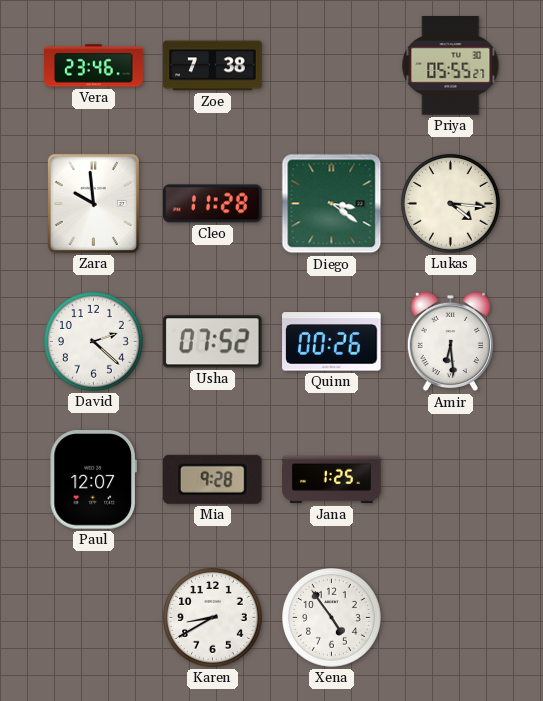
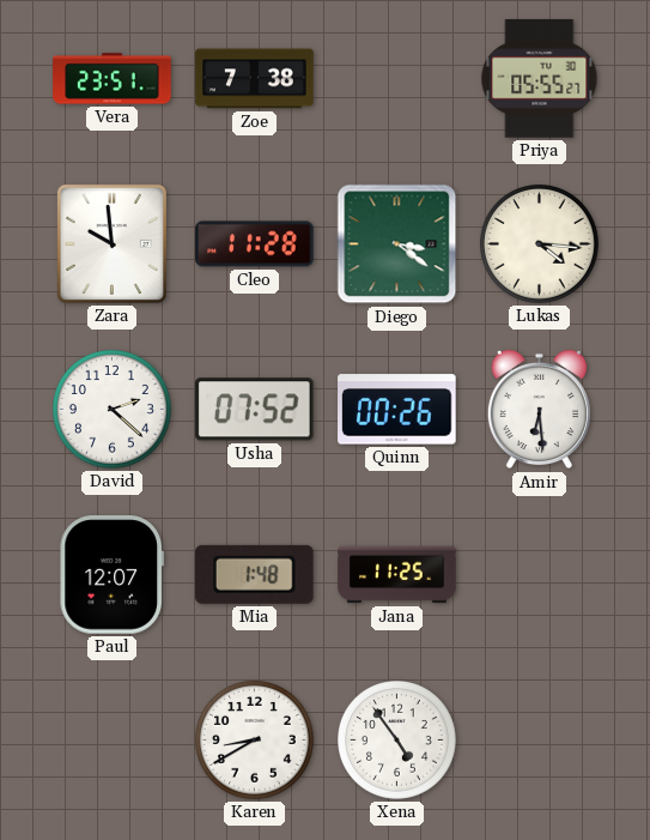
Vera: 23:46 -> 23:51
Mia: 9:28 -> 1:48
Jana: 1:25 -> 11:25
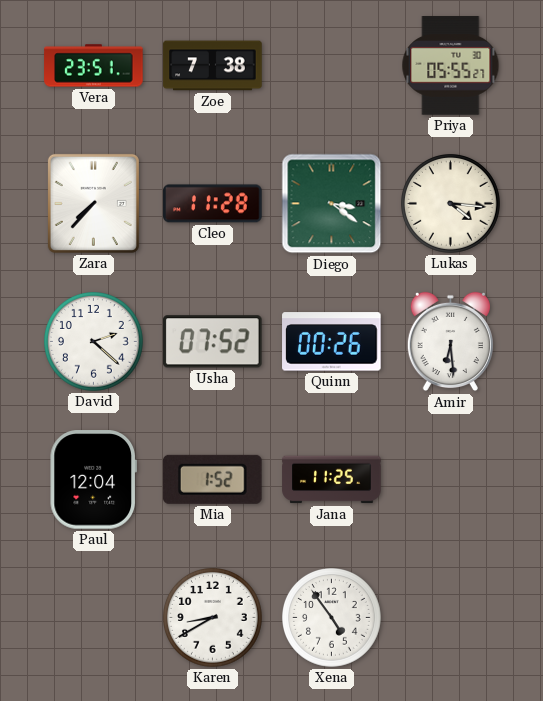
Zara: 9:59 -> 7:37
Paul: 12:07 -> 12:04
Mia: 1:48 -> 1:52
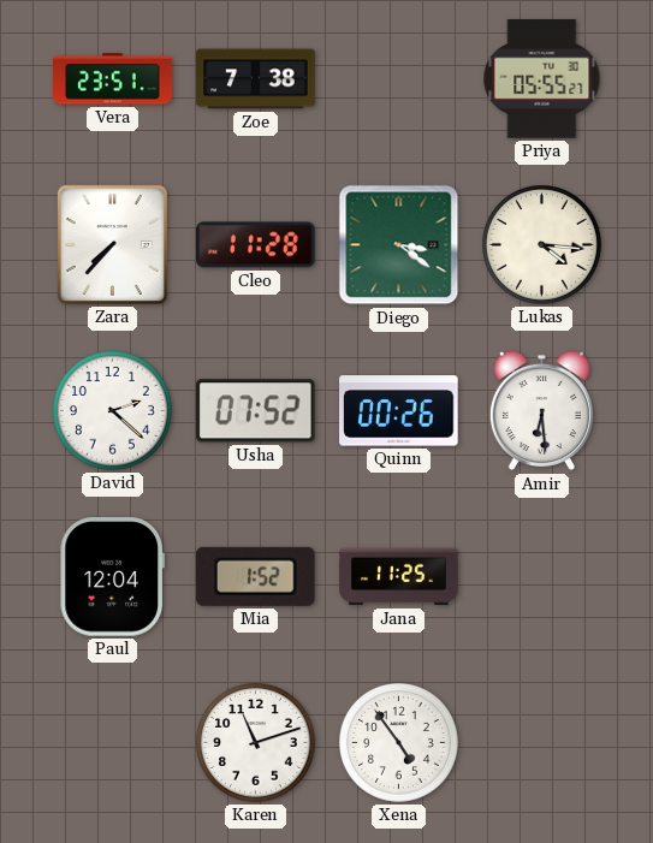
Karen: 8:40 -> 11:12
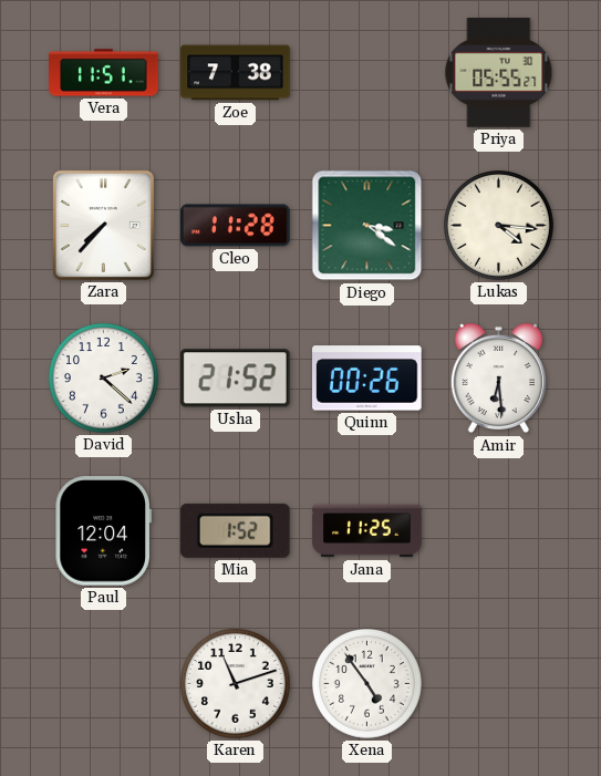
Vera: 23:51 -> 11:51
Usha: 07:52 -> 21:52
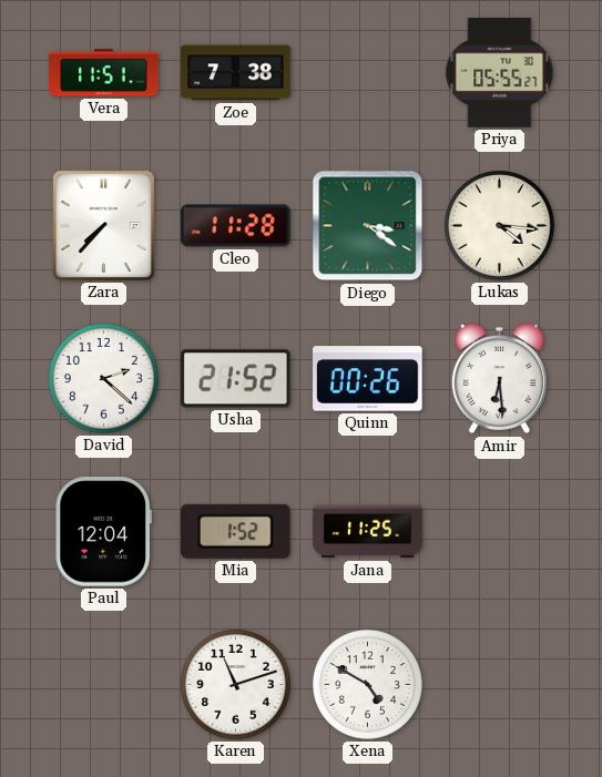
Xena: 4:54 -> 4:50
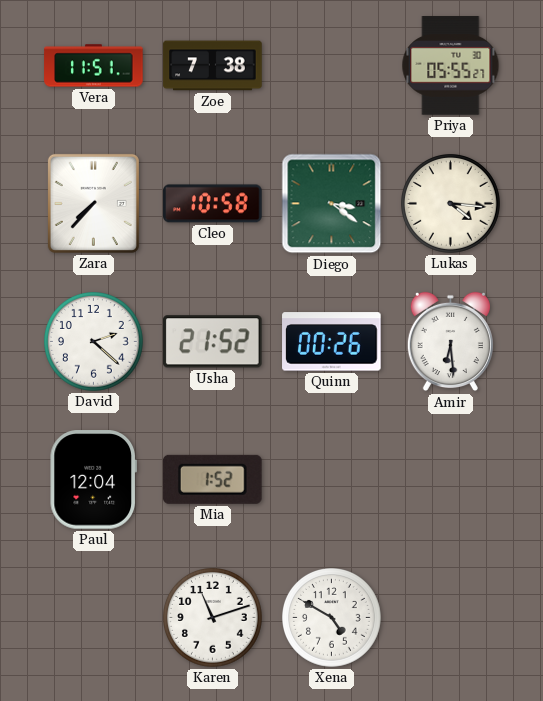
Cleo: 11:28 -> 10:58
Jana: 11:25 -> none
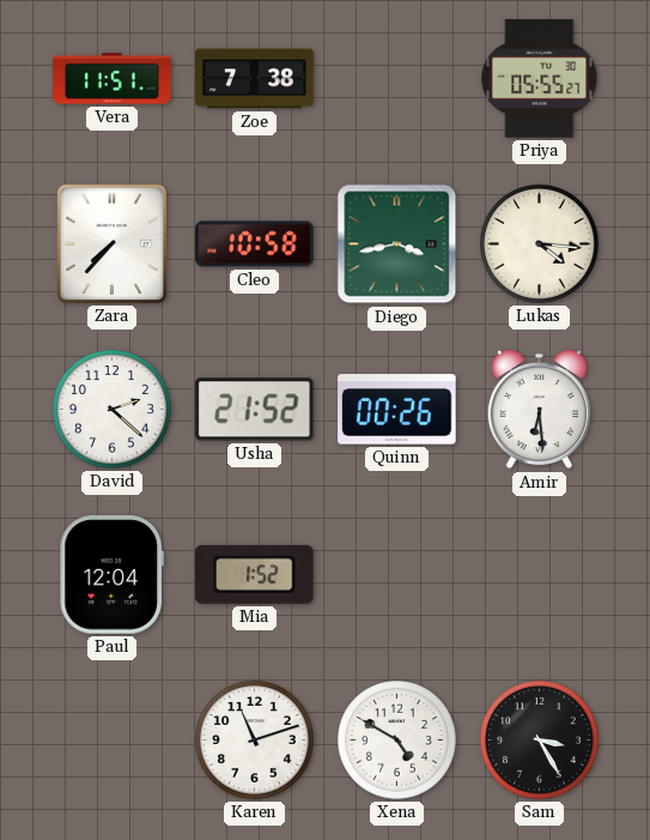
Diego: 3:21 -> 3:43
Sam: none -> 3:25
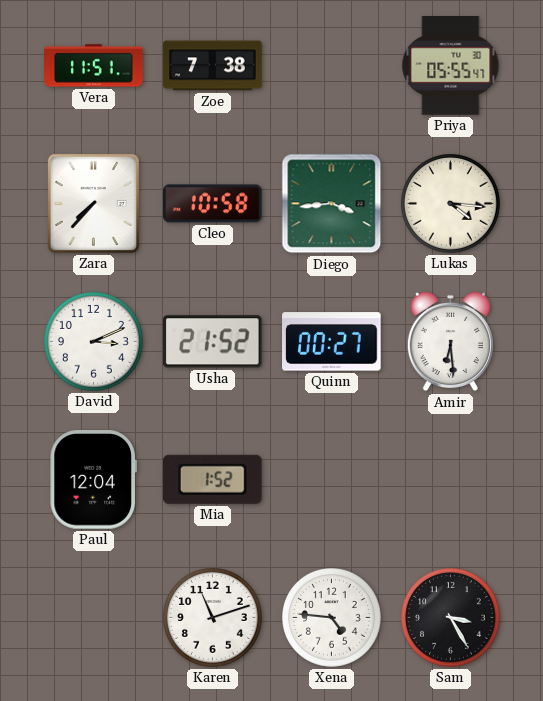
Priya: 05:55:27 -> 05:55:47
Diego: 3:43 -> 3:44
David: 2:22 -> 3:11
Quinn: 00:26 -> 00:27
Xena: 4:50 -> 4:46
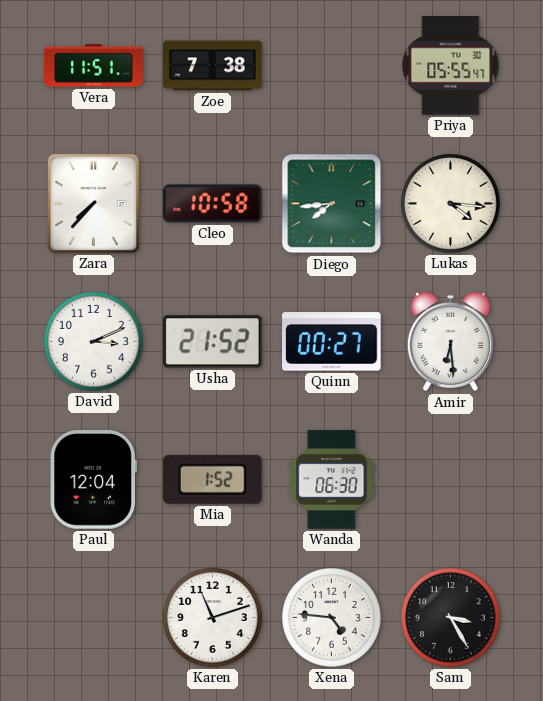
Diego: 3:44 -> 7:44
Wanda: none -> 06:30
